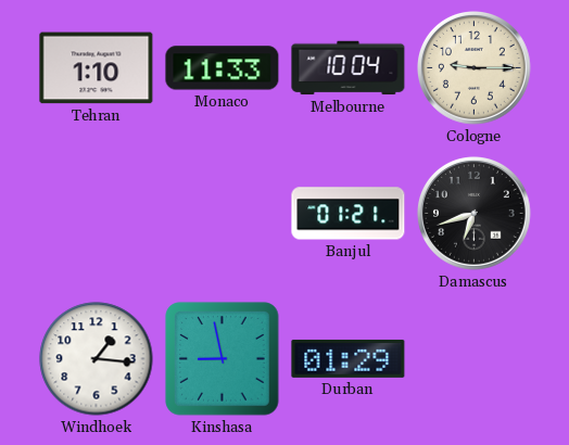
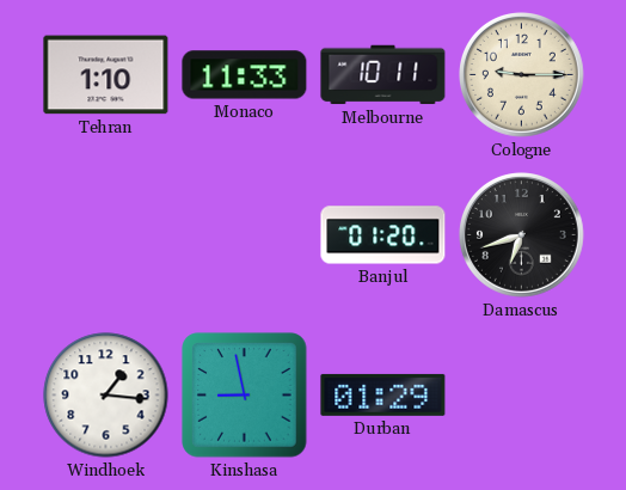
Melbourne: 10:04 -> 10:11
Banjul: 01:21 -> 01:20
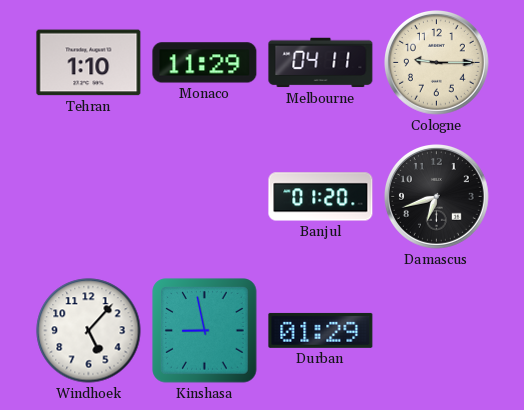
Monaco: 11:33 -> 11:29
Melbourne: 10:11 -> 04:11
Windhoek: 1:16 -> 5:07
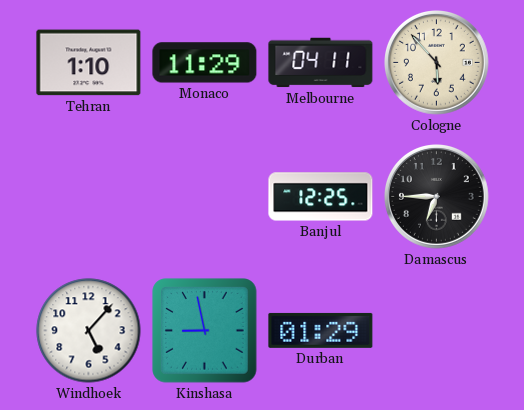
Cologne: 9:15 -> 5:53
Banjul: 01:20 -> 12:25
Damascus: 6:42 -> 6:45
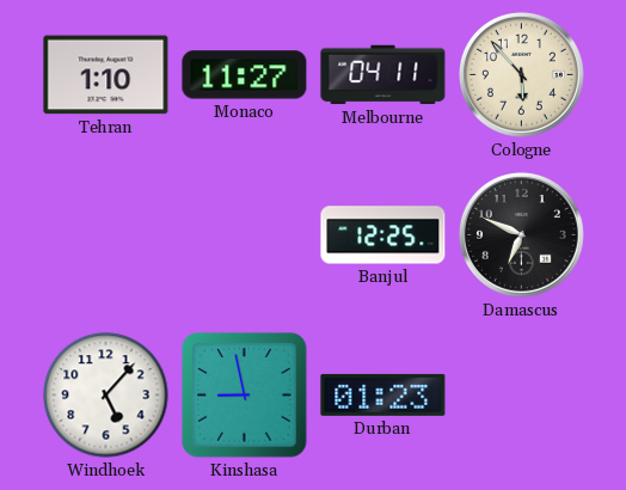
Monaco: 11:29 -> 11:27
Damascus: 6:45 -> 6:49
Durban: 01:29 -> 01:23
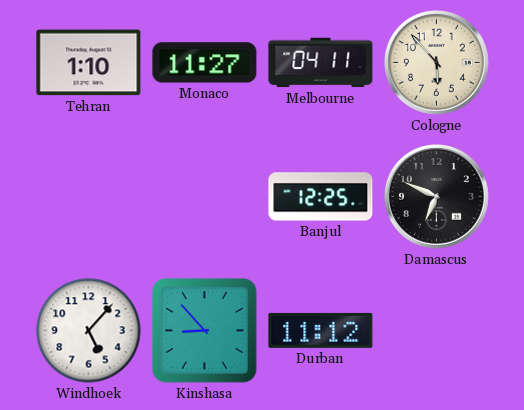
Kinshasa: 8:58 -> 8:53
Durban: 01:23 -> 11:12
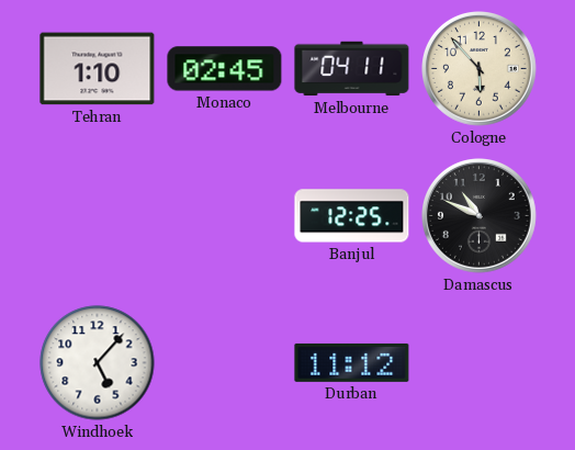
Monaco: 11:27 -> 02:45
Damascus: 6:49 -> 10:49
Kinshasa: 8:53 -> none
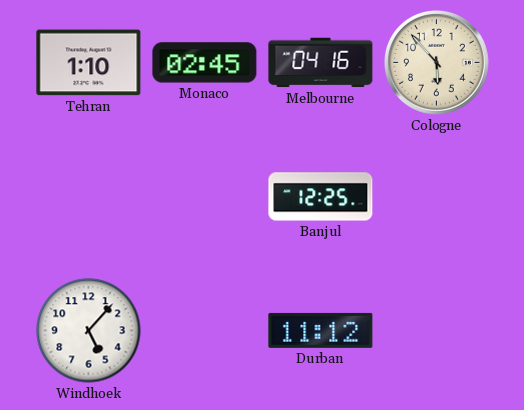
Melbourne: 04:11 -> 04:16
Damascus: 10:49 -> none
